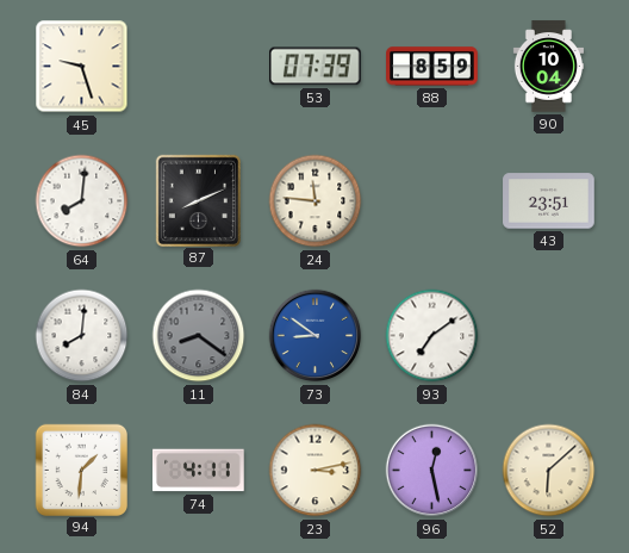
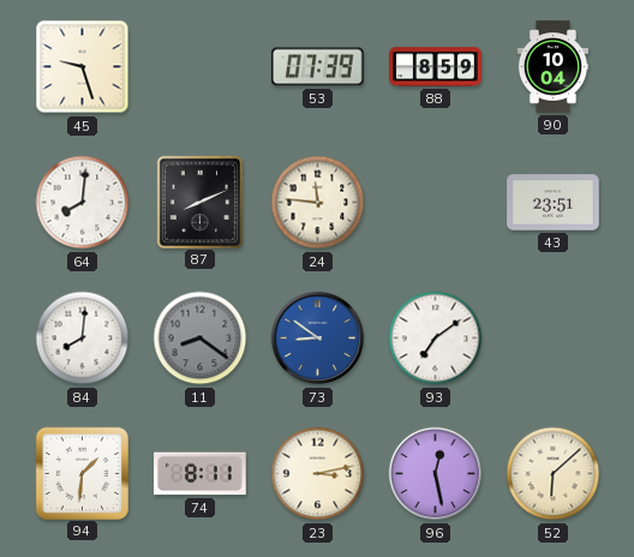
74: 4:11 -> 8:11
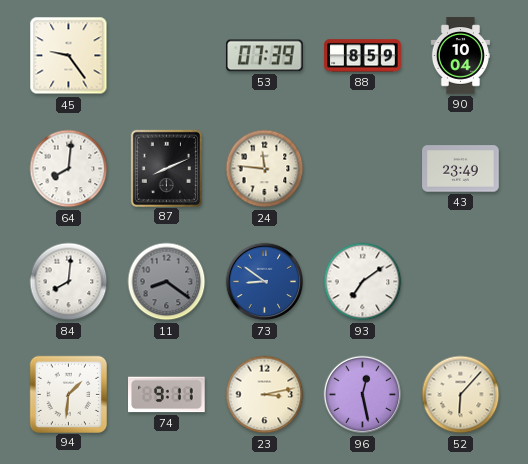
45: 9:27 -> 9:24
43: 23:51 -> 23:49
74: 8:11 -> 9:11
52: 6:08 -> 6:07
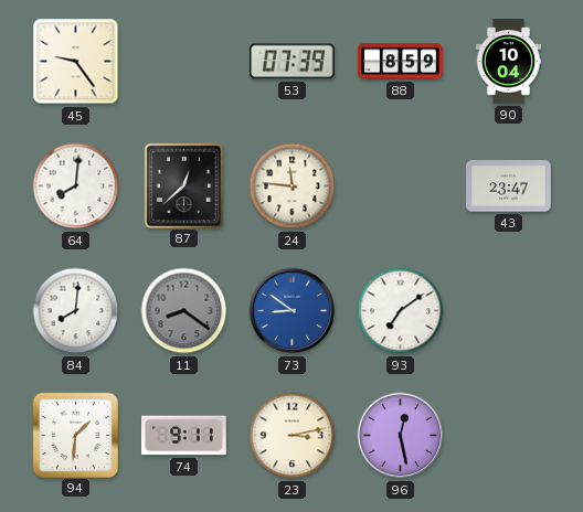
87: 8:11 -> 12:38
43: 23:49 -> 23:47
52: 6:07 -> none
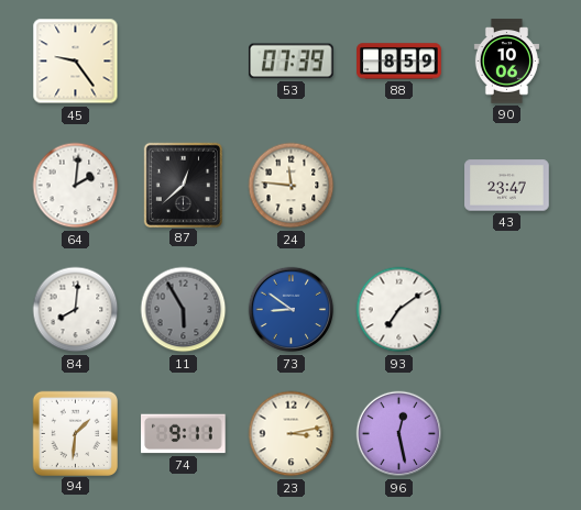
90: 10:04 -> 10:06
64: 8:01 -> 2:01
11: 8:21 -> 5:55
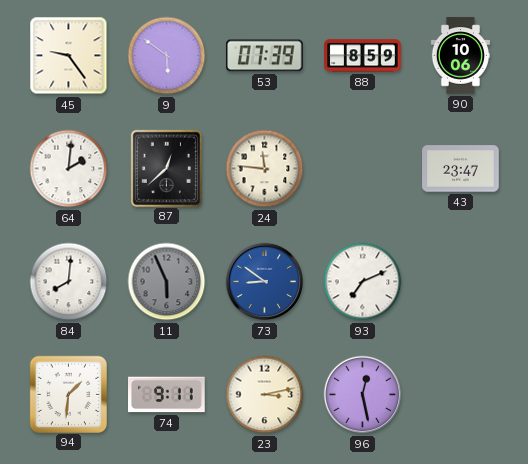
9: none -> 5:51
11: 5:55 -> 5:56
93: 7:09 -> 7:11
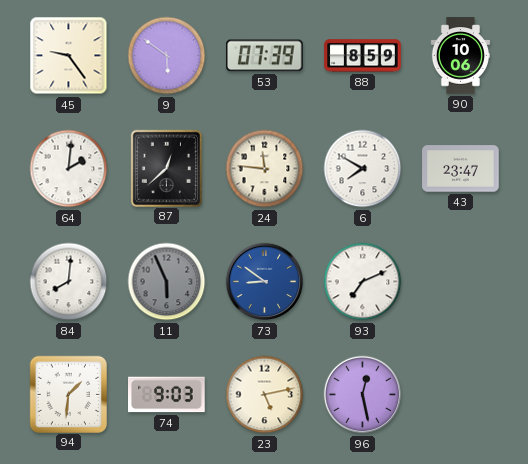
6: none -> 7:50
74: 9:11 -> 9:03
23: 3:13 -> 5:13
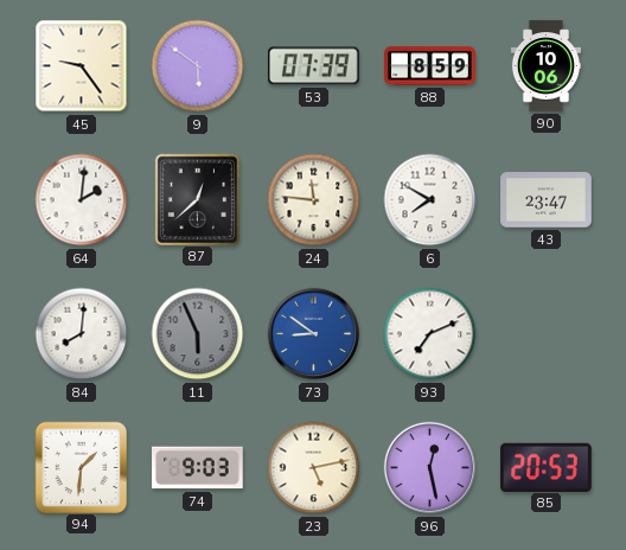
85: none -> 20:53
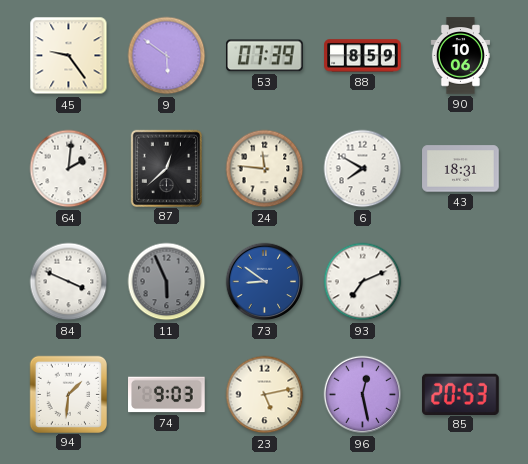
43: 23:47 -> 18:31
84: 8:01 -> 3:49
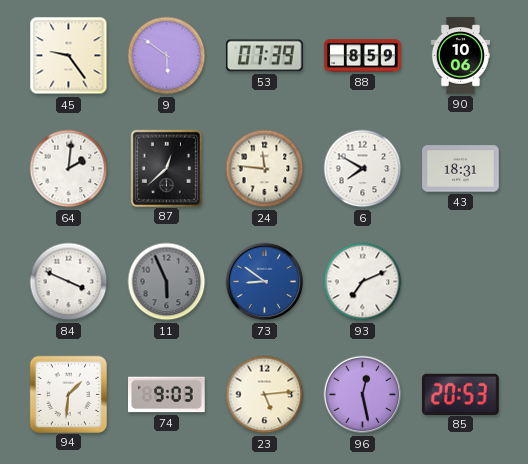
23: 5:13 -> 5:14
